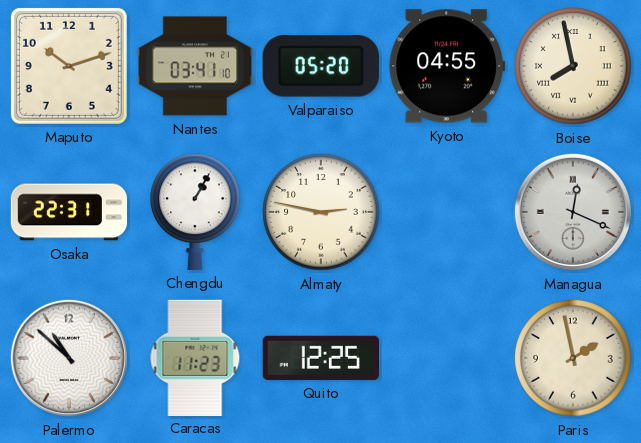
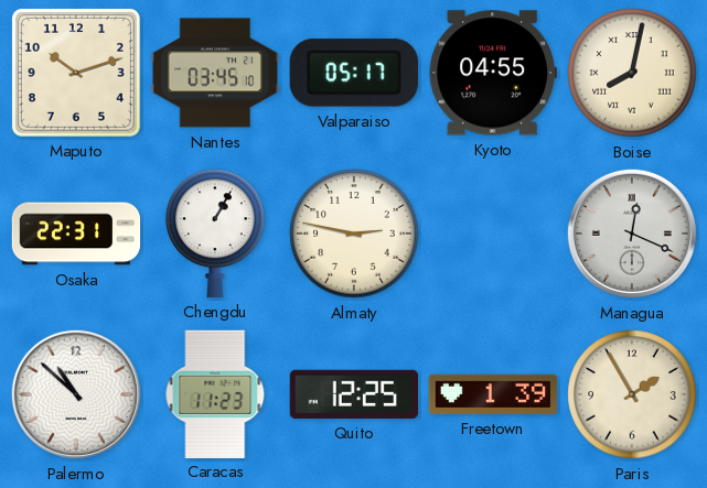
Nantes: 03:41 -> 03:45
Valparaiso: 05:20 -> 05:17
Boise: 7:58 -> 8:02
Freetown: none -> 1:39
Paris: 1:58 -> 1:55
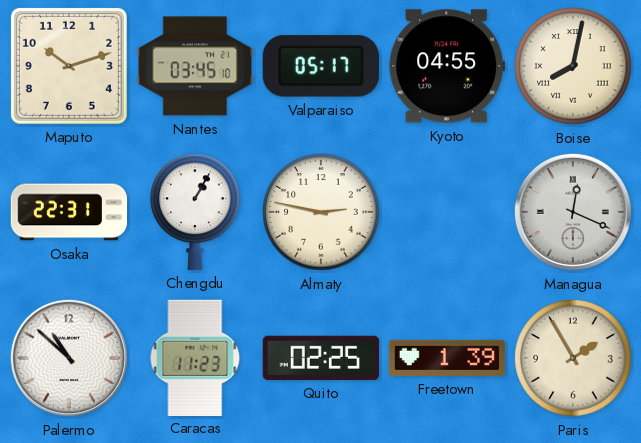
Quito: 12:25 -> 02:25
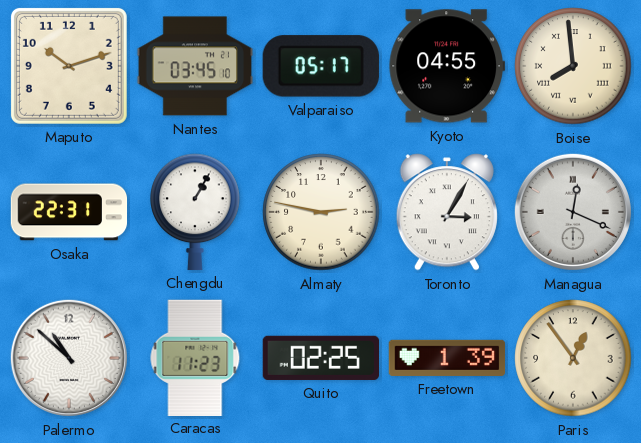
Boise: 8:02 -> 7:59
Toronto: none -> 3:05
Paris: 1:55 -> 12:54
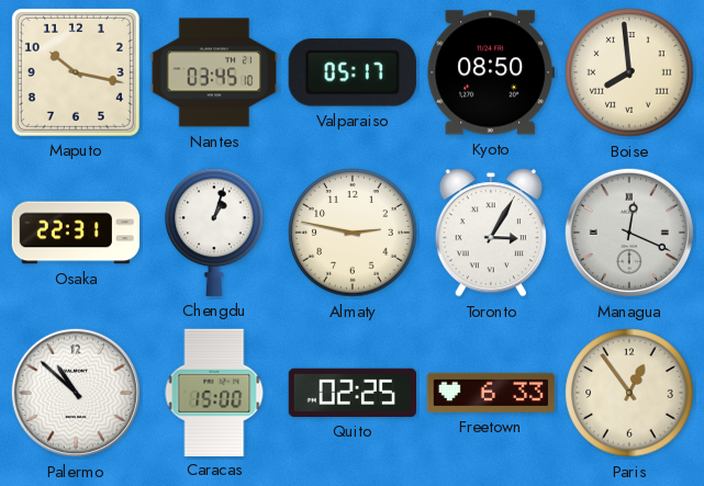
Maputo: 10:12 -> 10:17
Kyoto: 04:55 -> 08:50
Chengdu: 1:05 -> 1:03
Caracas: 11:23 -> 15:00
Freetown: 1:39 -> 6:33
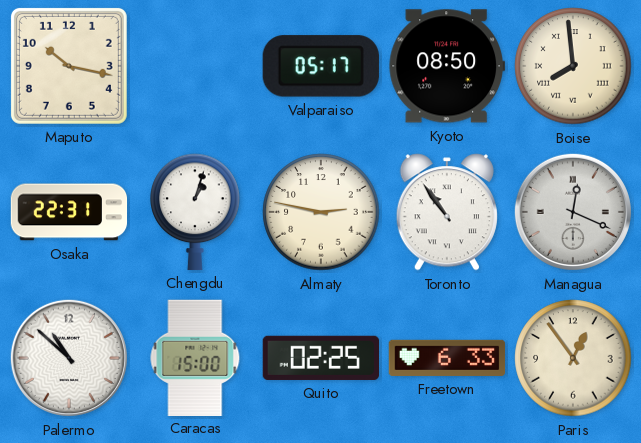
Nantes: 03:45 -> none
Toronto: 3:05 -> 10:54
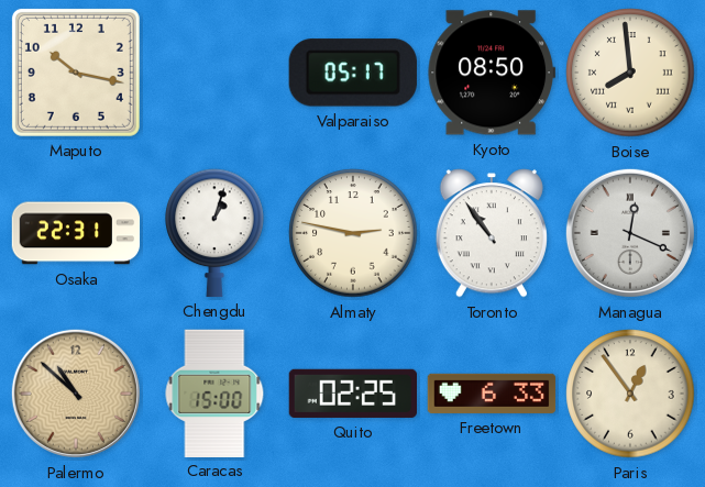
Palermo dial: white -> champagne
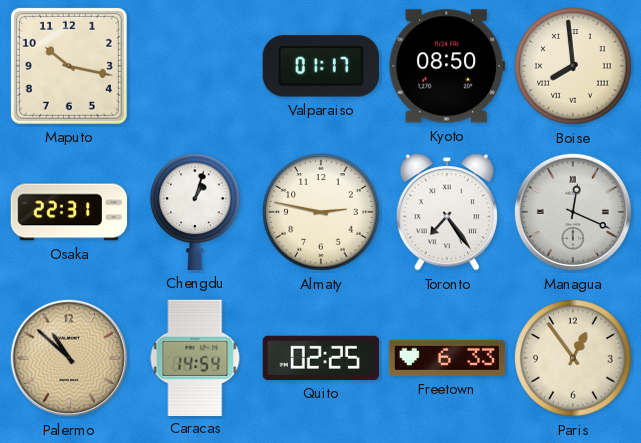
Valparaiso: 05:17 -> 01:17
Toronto: 10:54 -> 7:24
Caracas: 15:00 -> 14:54
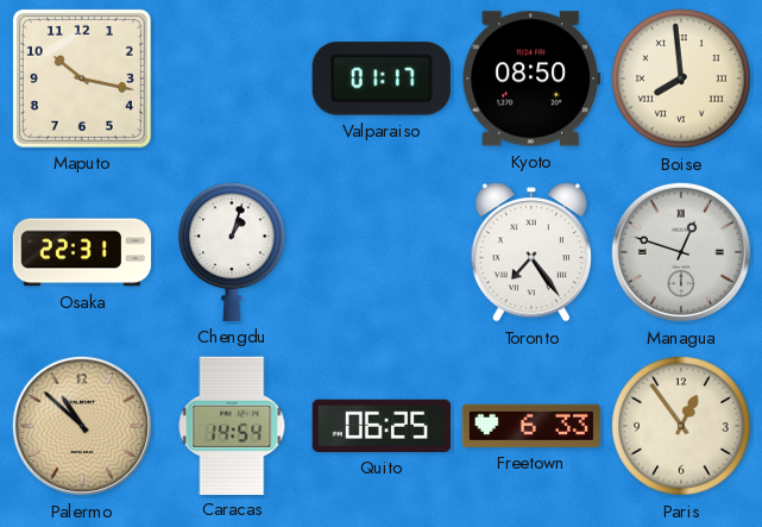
Almaty: 2:47 -> none
Managua: 12:19 -> 12:48
Quito: 02:25 -> 06:25
